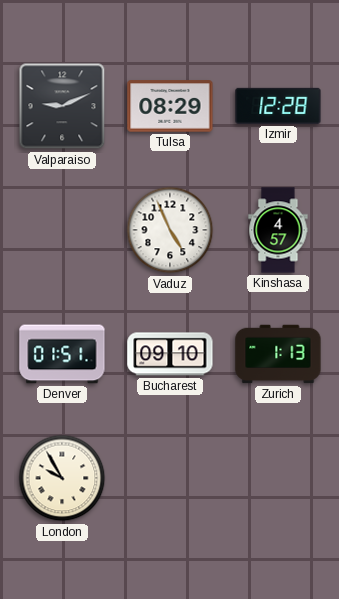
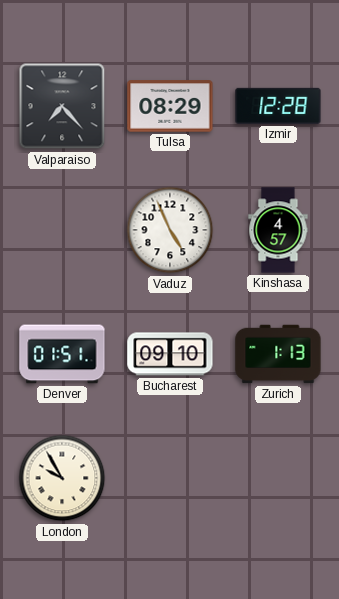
Valparaiso: 9:11 -> 7:23
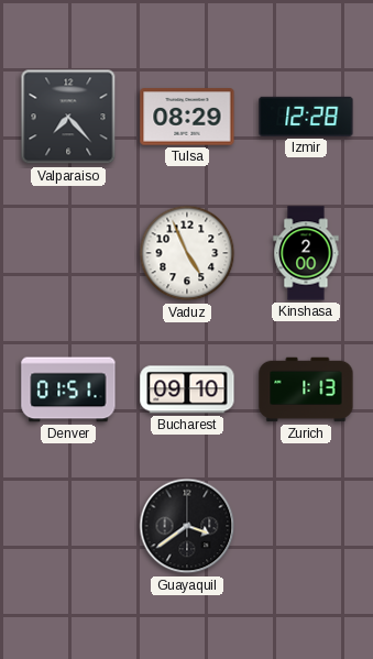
Kinshasa: 4:57 -> 2:00
London: 9:55 -> none
Guayaquil: none -> 3:39
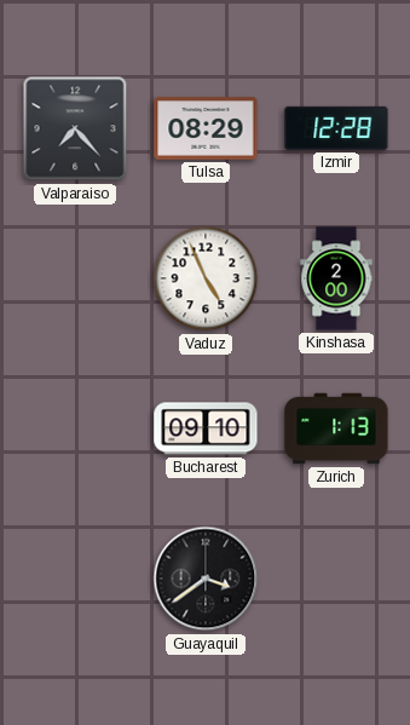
Denver: 01:51 -> none
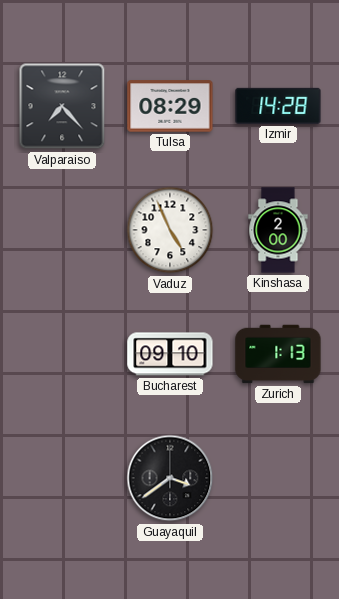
Izmir: 12:28 -> 14:28
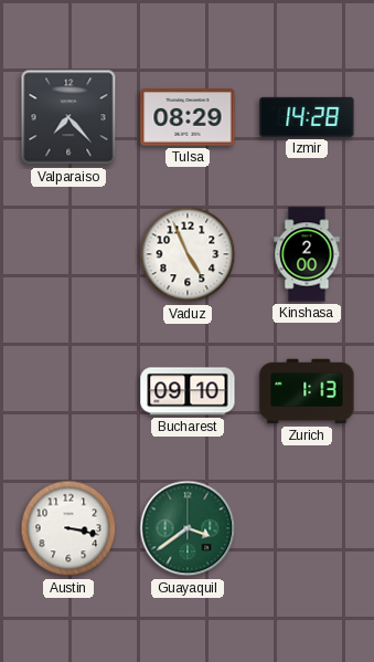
Austin: none -> 3:17
Guayaquil dial: black -> green
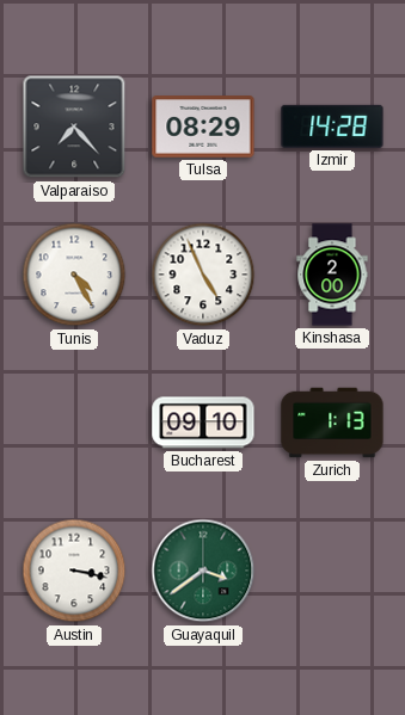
Tunis: none -> 4:25
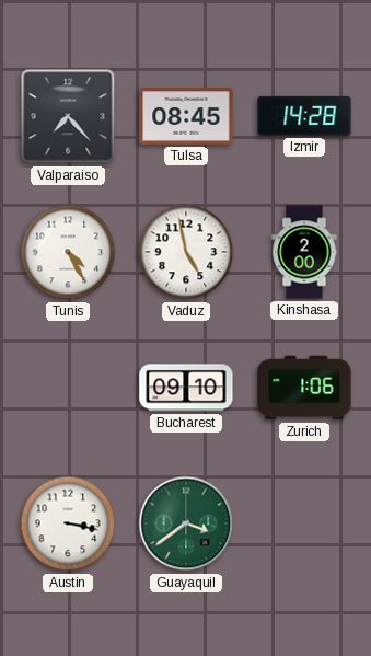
Tulsa: 08:29 -> 08:45
Vaduz: 4:56 -> 4:58
Zurich: 1:13 -> 1:06
